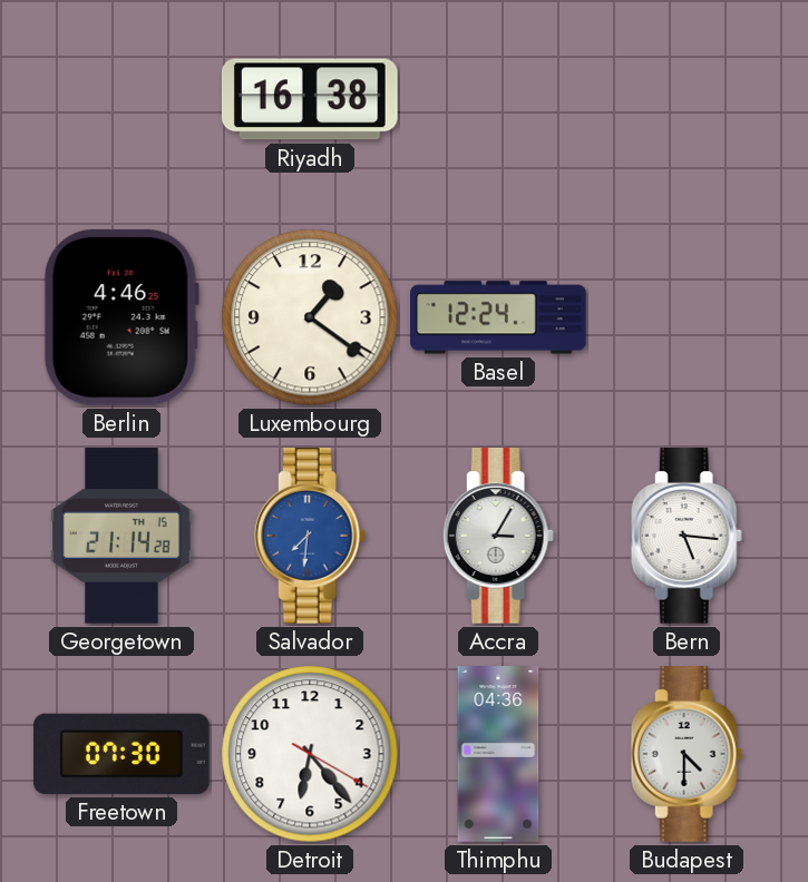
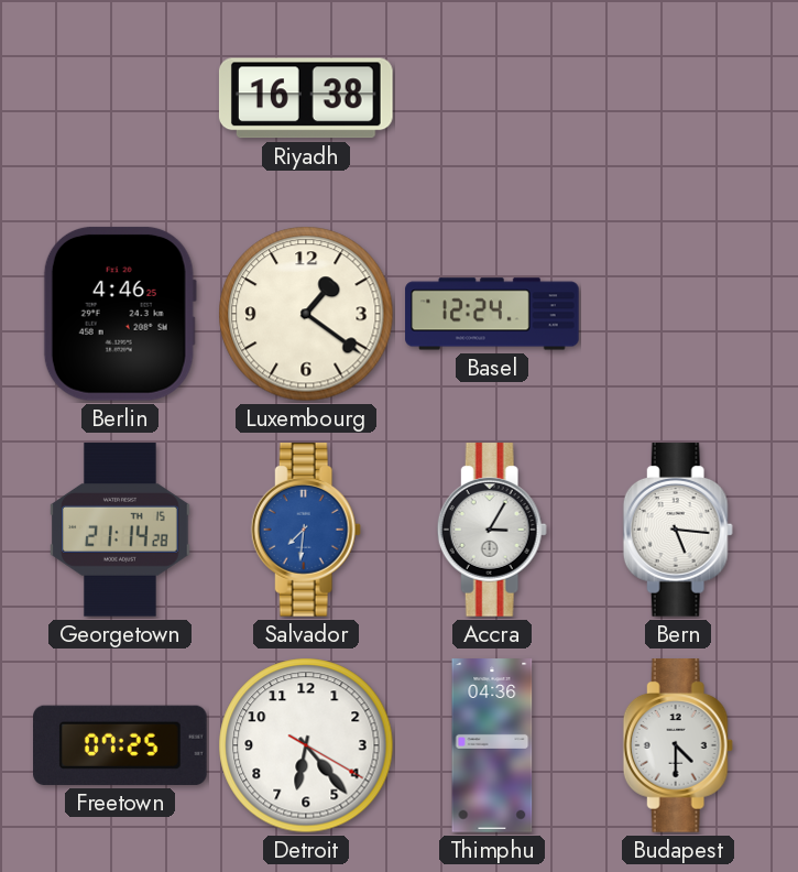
Freetown: 07:30 -> 07:25
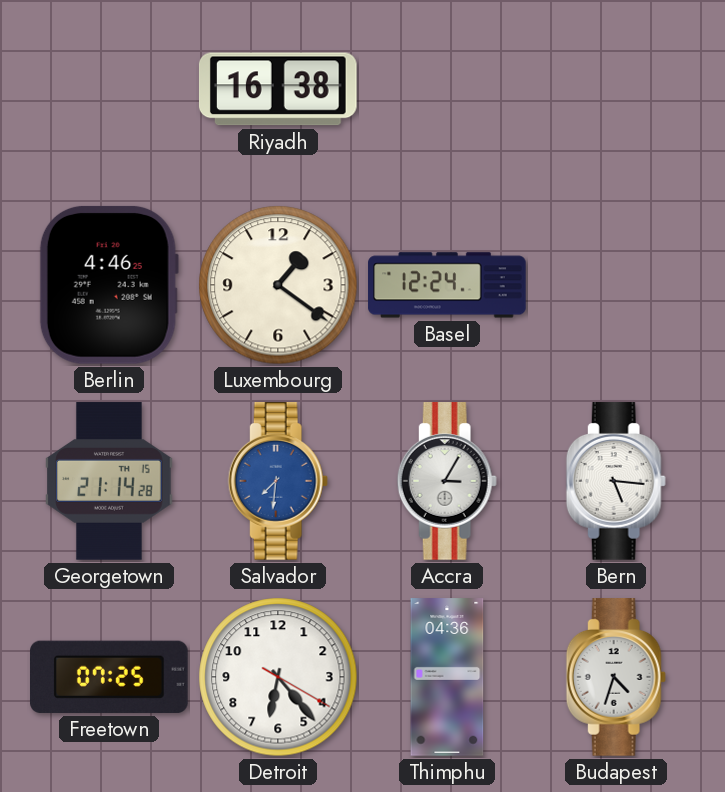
Budapest: 4:30 -> 4:33
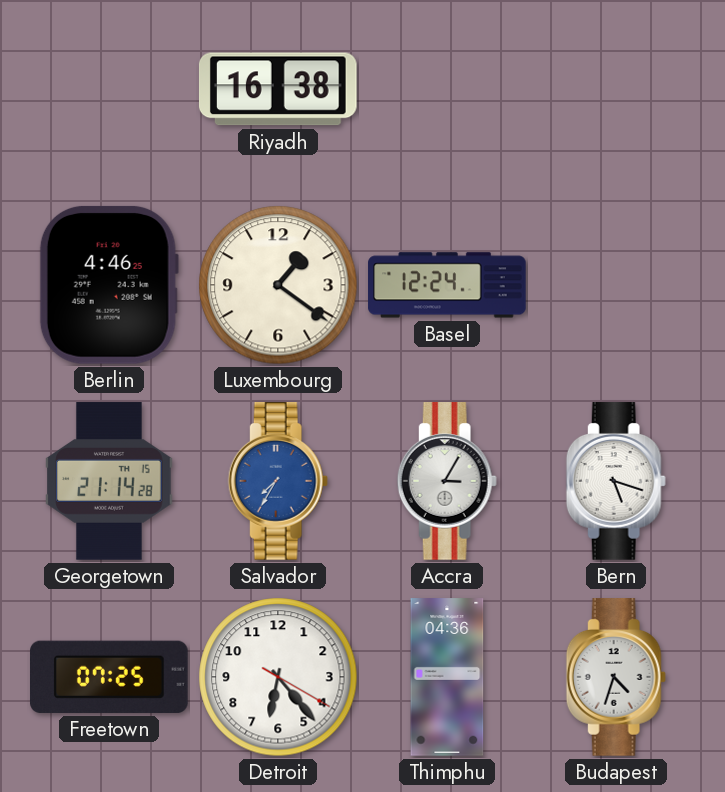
Salvador: 7:31 -> 7:35
Bern: 5:16 -> 5:18
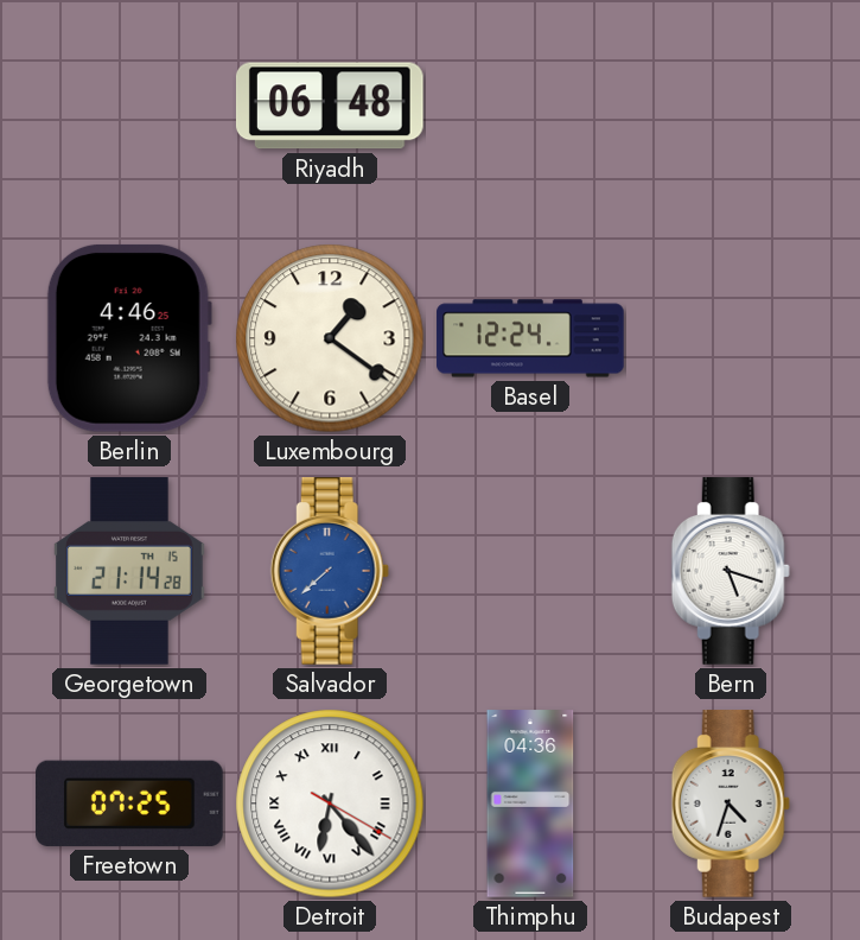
Riyadh: 16:38 -> 06:48
Salvador: 7:35 -> 7:38
Accra: 3:05 -> none
Detroit numerals: Arabic -> Roman
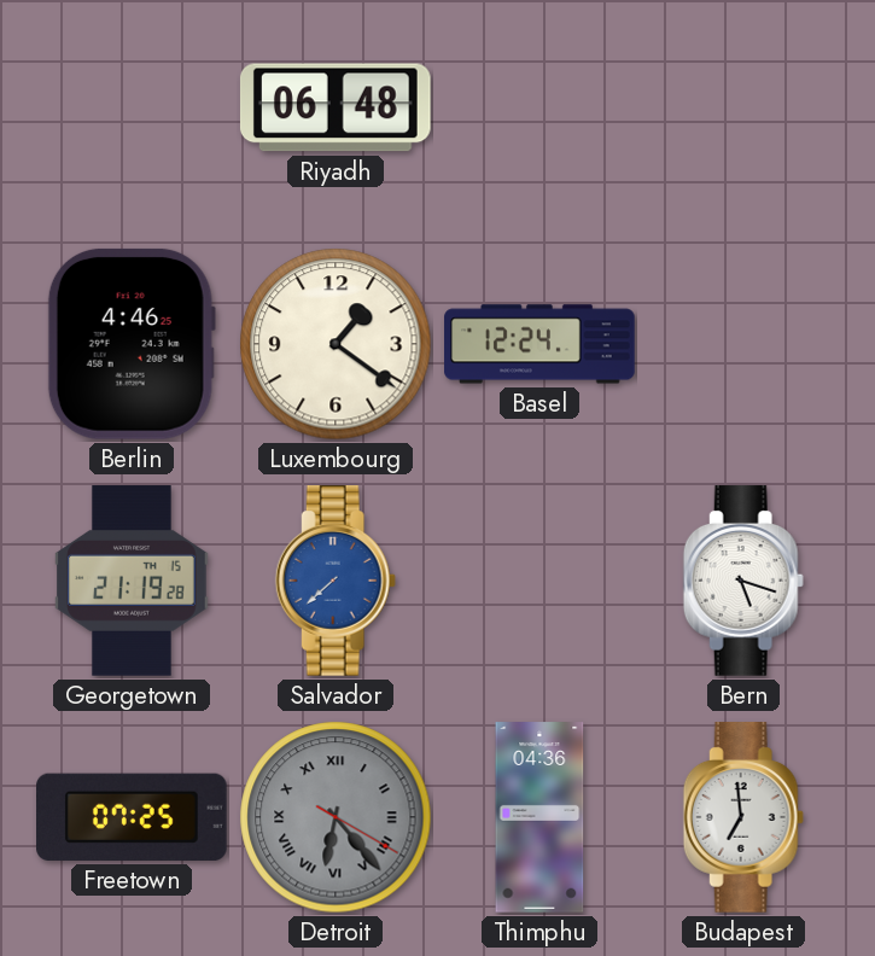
Georgetown: 21:14 -> 21:19
Detroit dial: white -> grey
Budapest: 4:33 -> 6:59
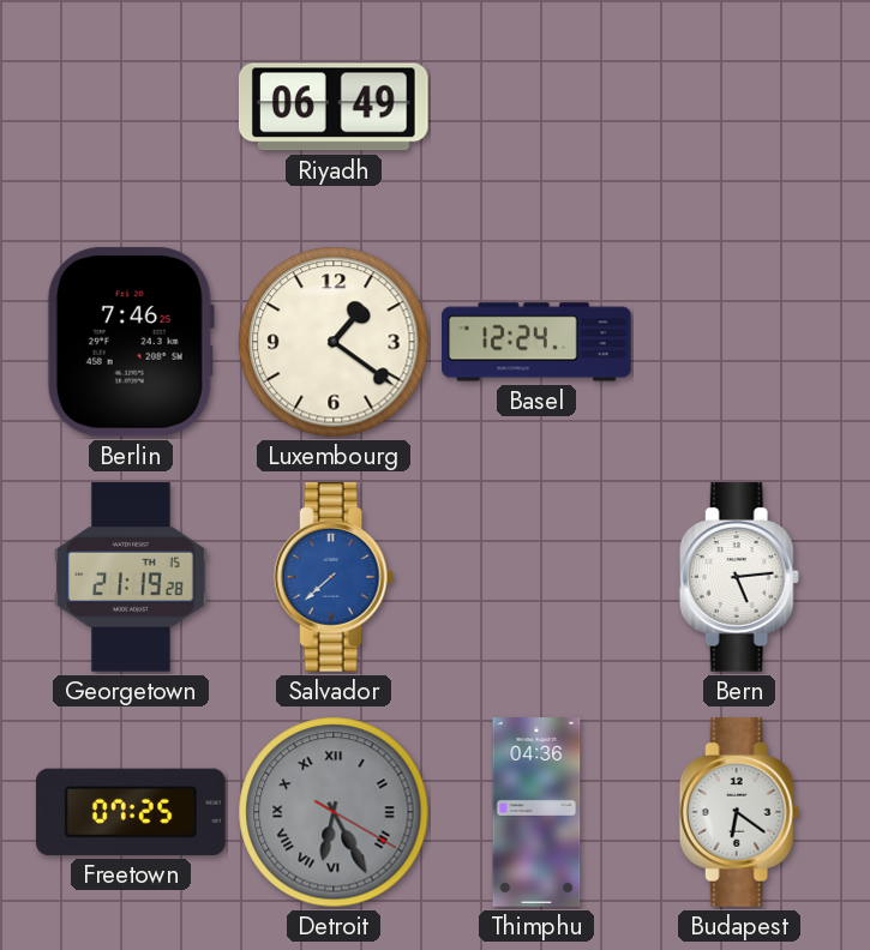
Riyadh: 06:48 -> 06:49
Berlin: 4:46 -> 7:46
Bern: 5:18 -> 5:14
Detroit: 6:23 -> 6:25
Budapest: 6:59 -> 6:21
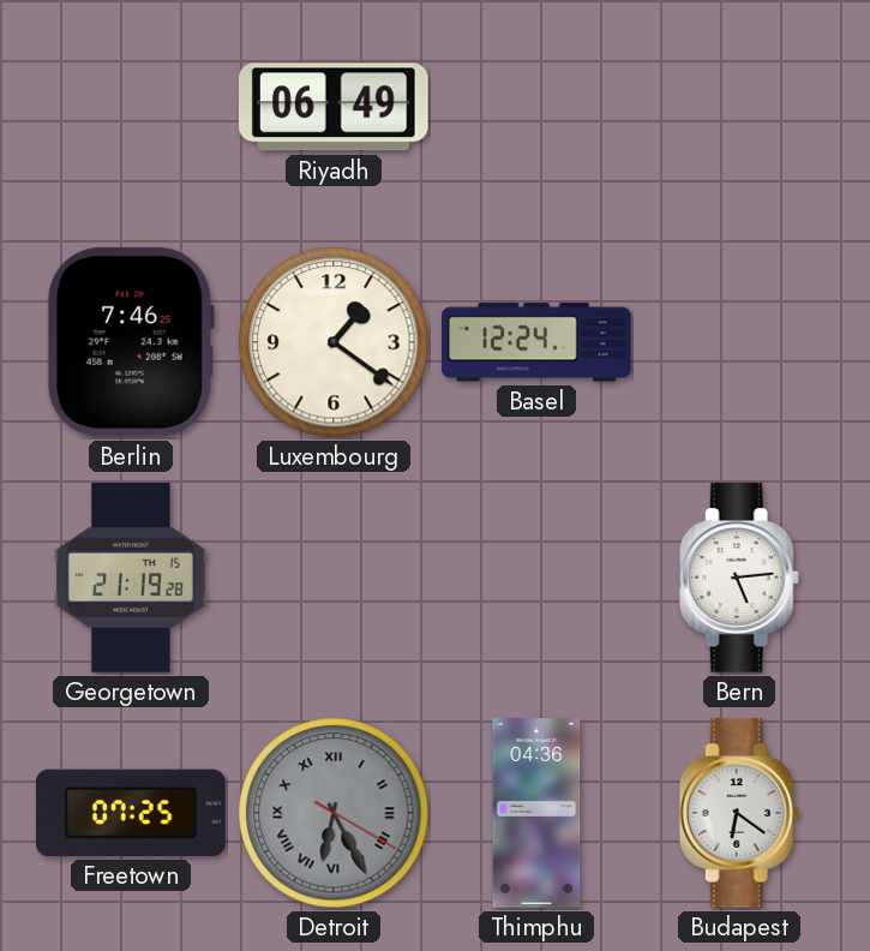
Salvador: 7:38 -> none
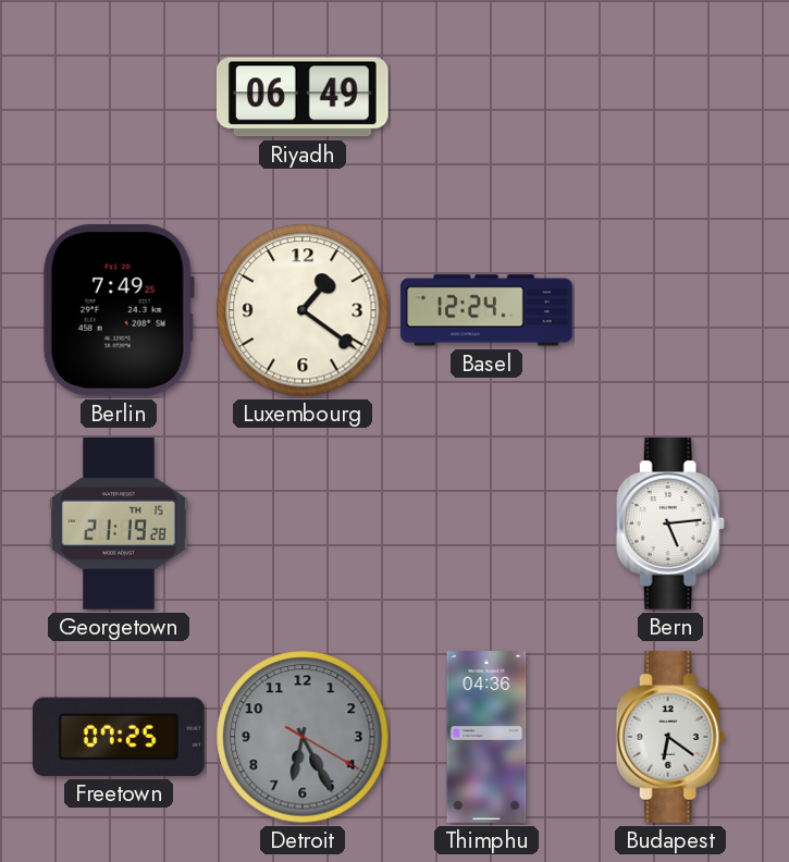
Berlin: 7:46 -> 7:49
Detroit numerals: Roman -> Arabic
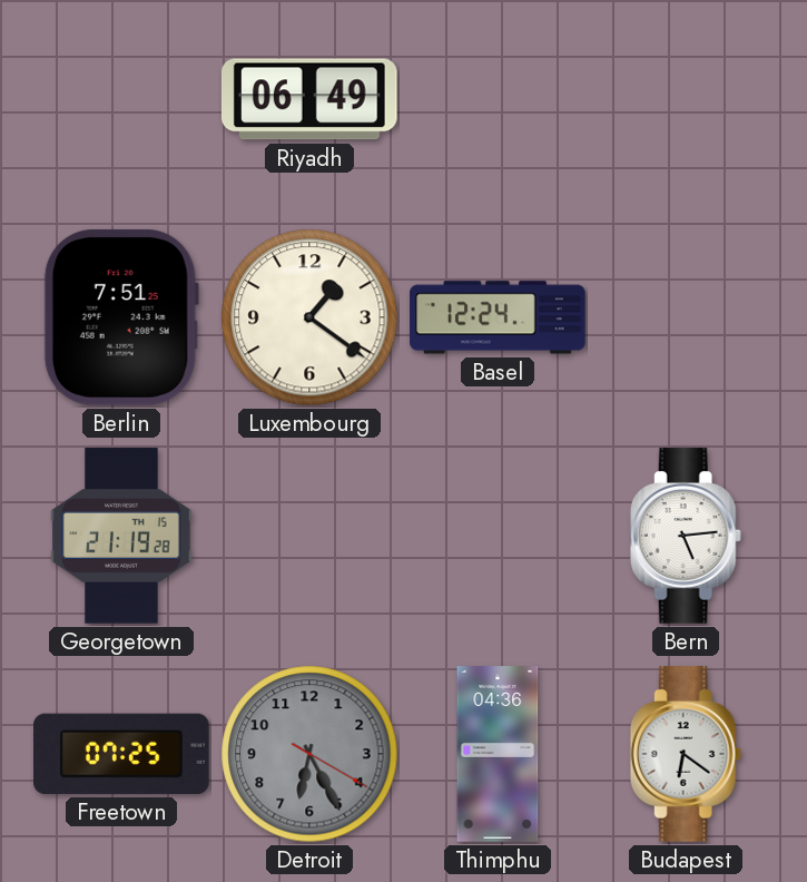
Berlin: 7:49 -> 7:51
